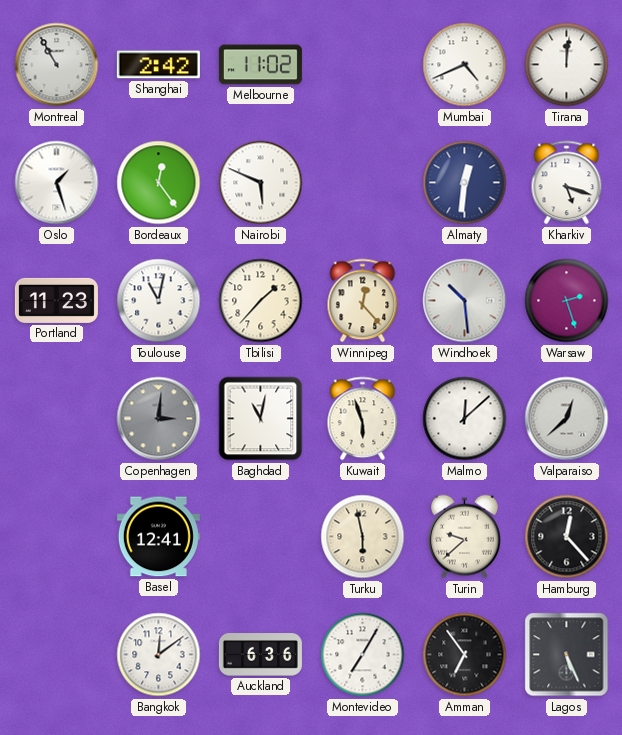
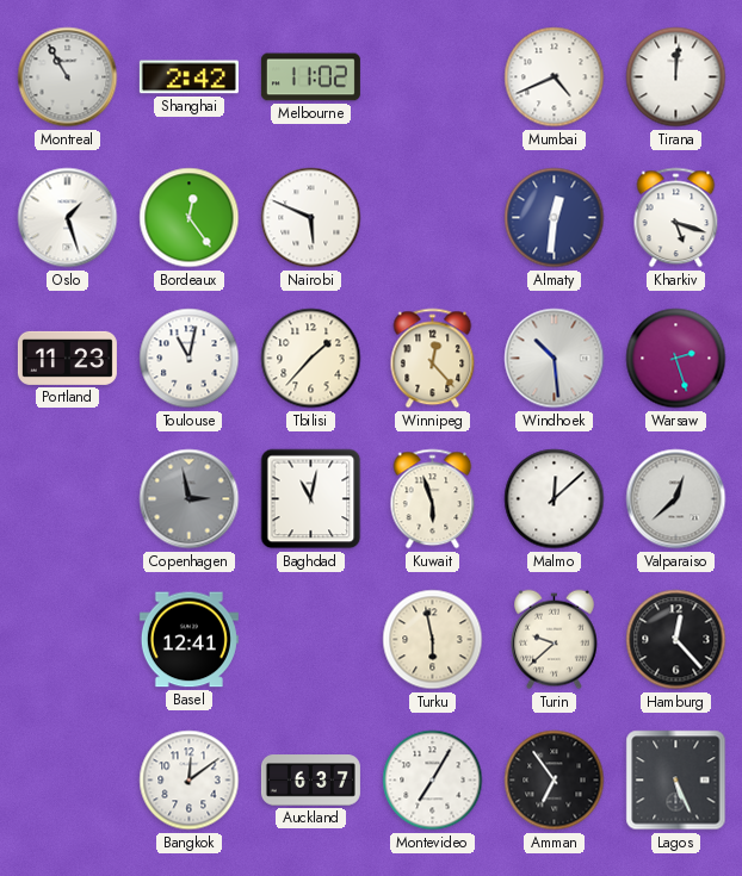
Copenhagen: 3:01 -> 2:58
Auckland: 6:36 -> 6:37
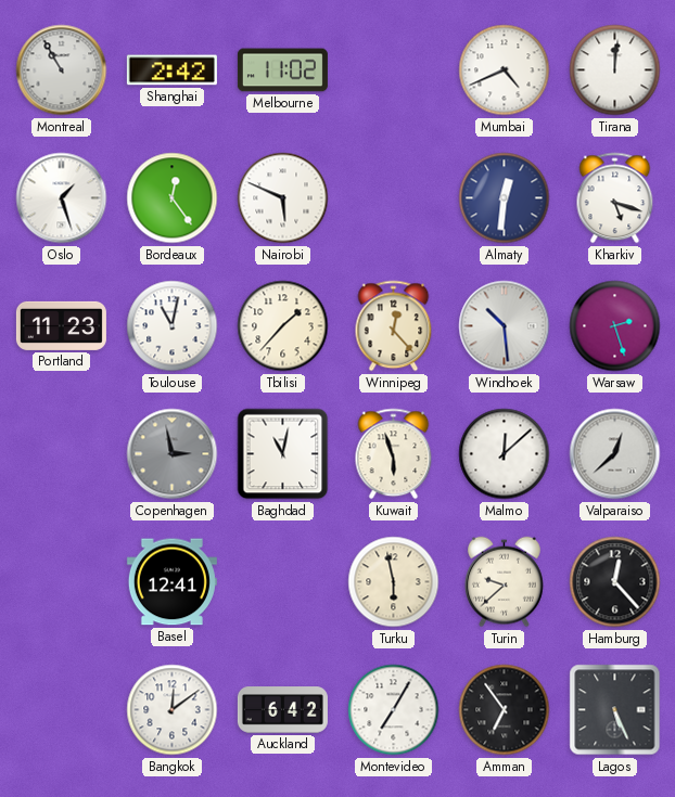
Auckland: 6:37 -> 6:42
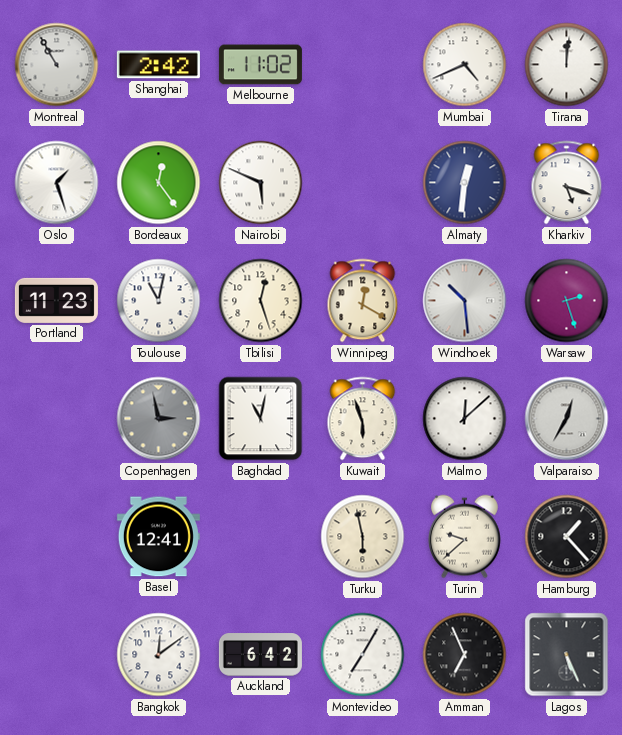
Tbilisi: 1:37 -> 12:27
Winnipeg: 12:23 -> 12:20
Valparaiso: 12:38 -> 12:35
Hamburg: 12:23 -> 1:23
Amman: 6:54 -> 6:56
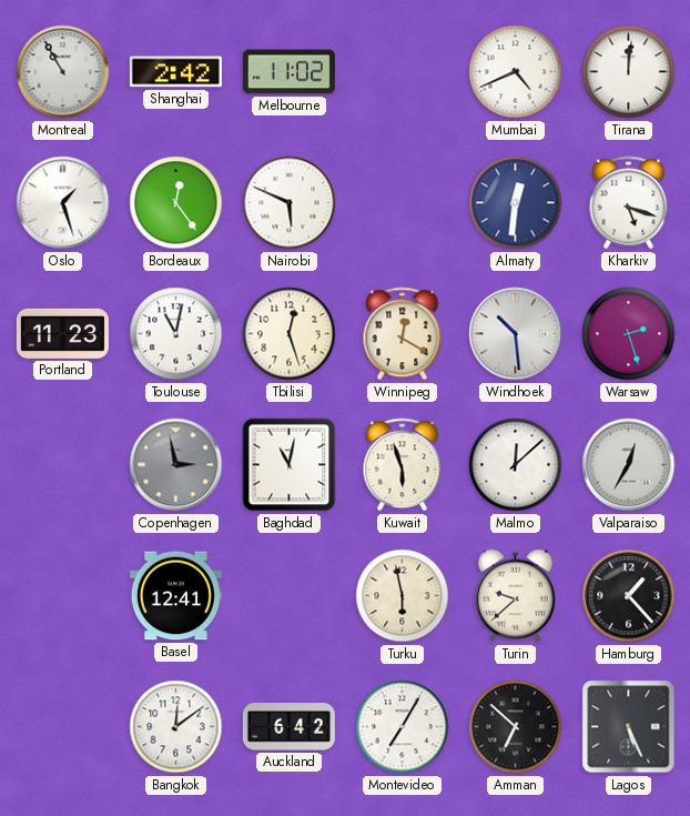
Amman: 6:56 -> 6:52
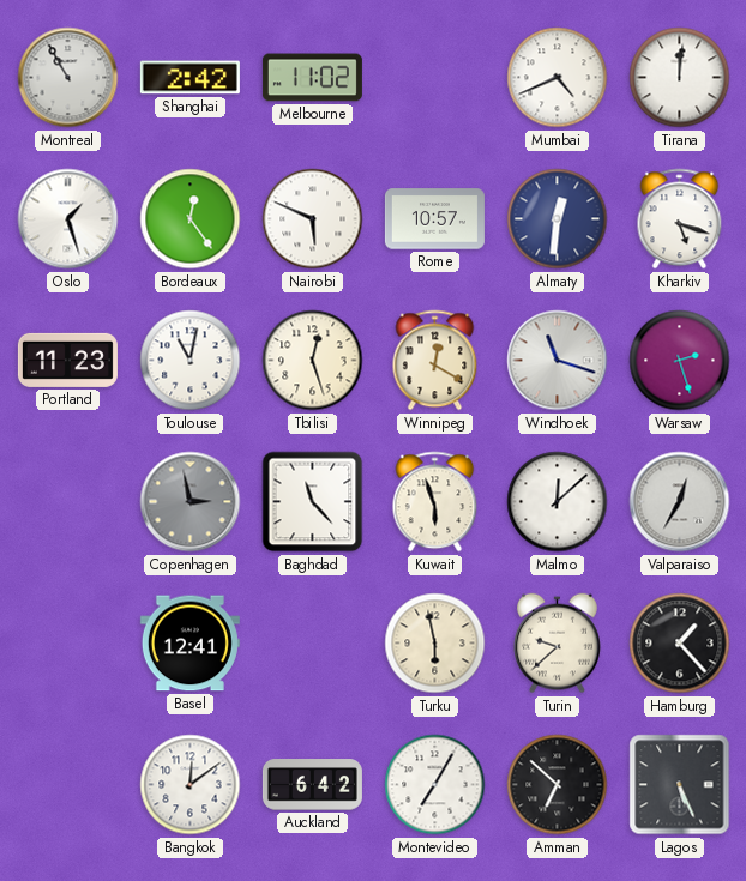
Rome: none -> 10:57
Windhoek: 10:29 -> 11:18
Baghdad: 11:02 -> 11:23
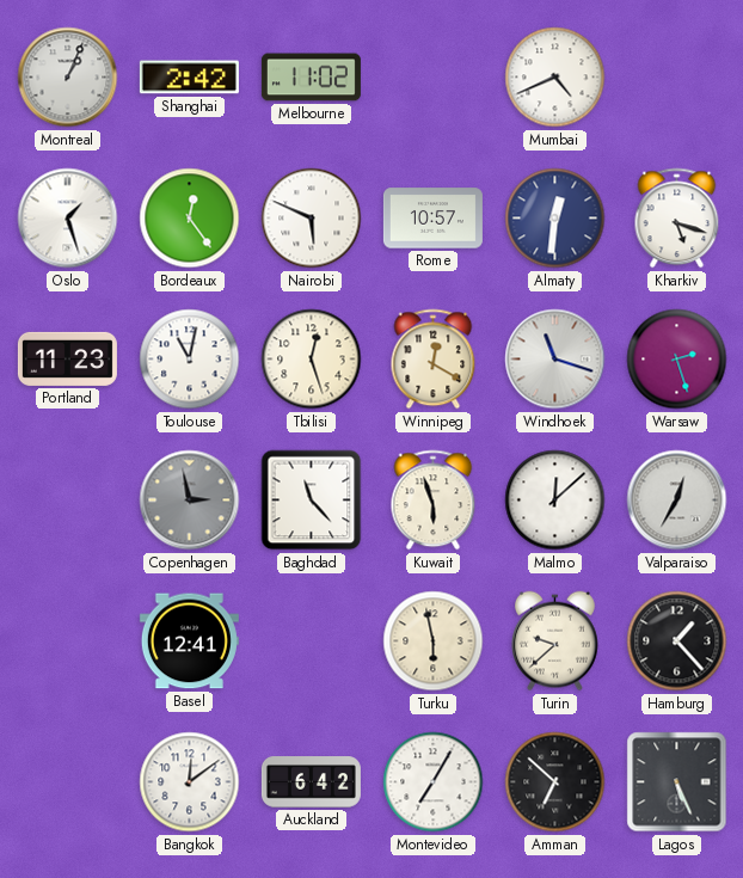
Montreal: 10:55 -> 1:04
Tirana: 12:01 -> none
